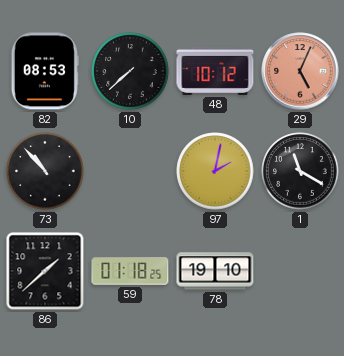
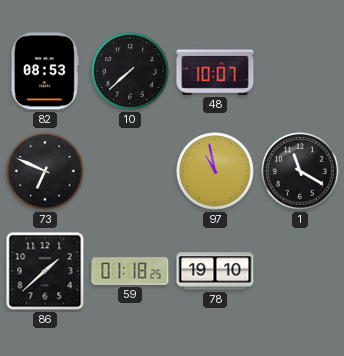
48: 10:12 -> 10:07
29: 5:04 -> none
73: 10:53 -> 6:49
97: 2:02 -> 10:58
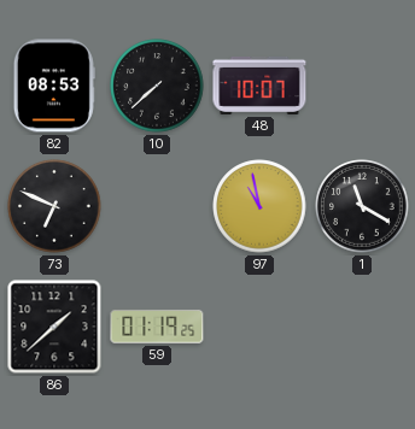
59: 01:18 -> 01:19
78: 19:10 -> none
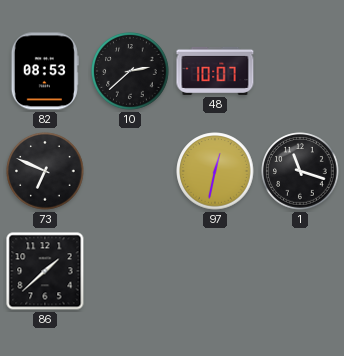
10: 7:38 -> 2:38
97: 10:58 -> 12:32
1: 11:20 -> 11:18
59: 01:19 -> none
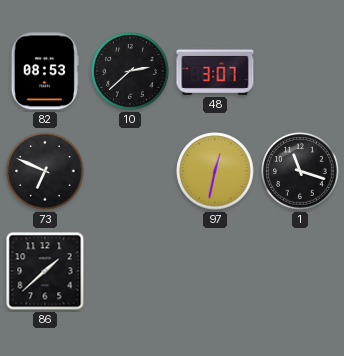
48: 10:07 -> 3:07
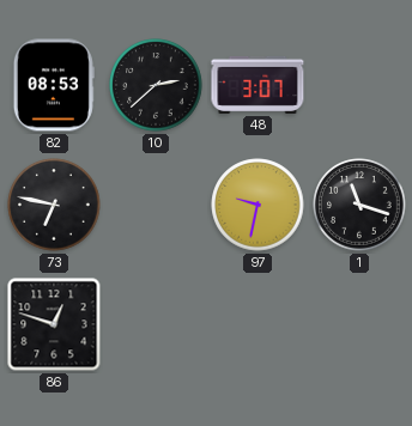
73: 6:49 -> 6:47
97: 12:32 -> 9:32
86: 1:38 -> 12:48
